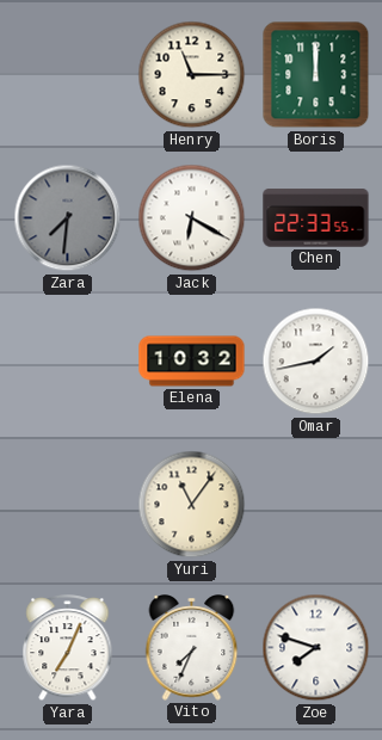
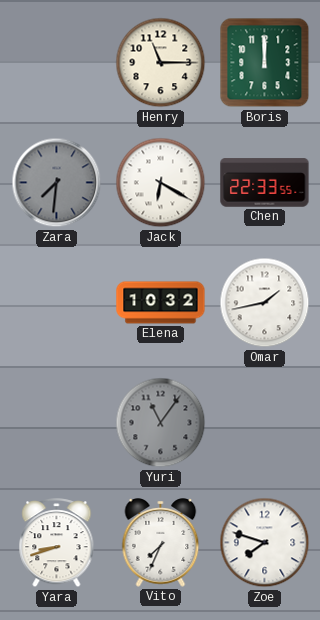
Yuri dial: cream -> grey
Yara: 7:04 -> 8:42
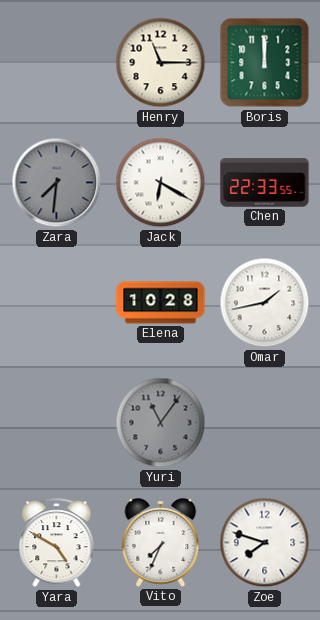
Elena: 10:32 -> 10:28
Yara: 8:42 -> 4:50
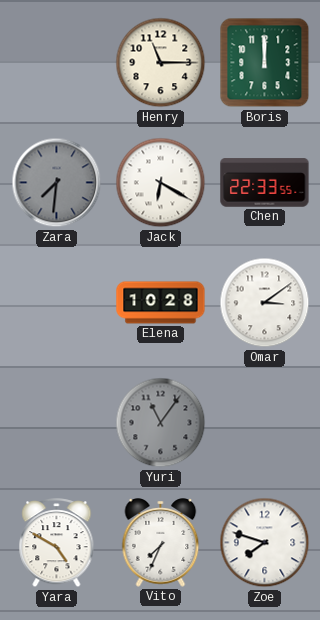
Omar: 1:43 -> 3:09
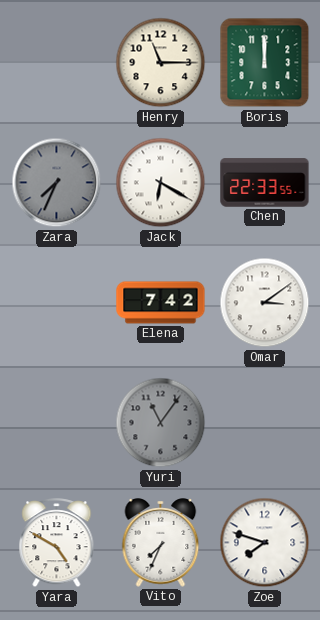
Zara: 7:31 -> 7:34
Elena: 10:28 -> 7:42
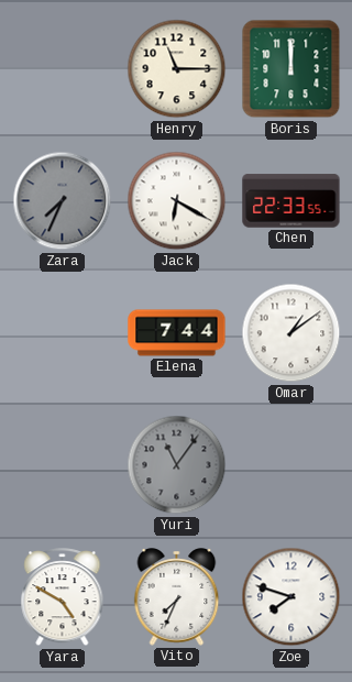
Elena: 7:42 -> 7:44
Omar: 3:09 -> 1:09
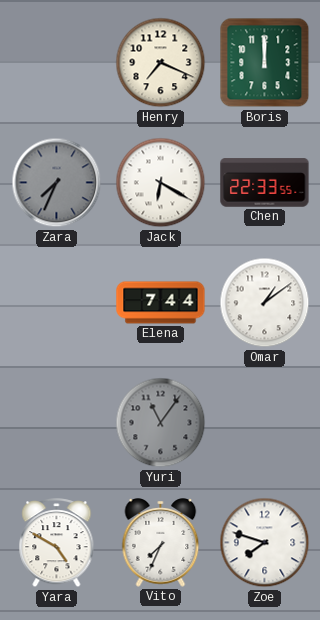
Henry: 11:15 -> 7:19
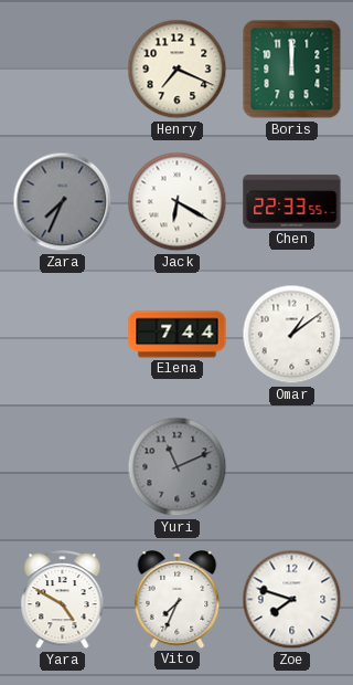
Yuri: 11:06 -> 11:11
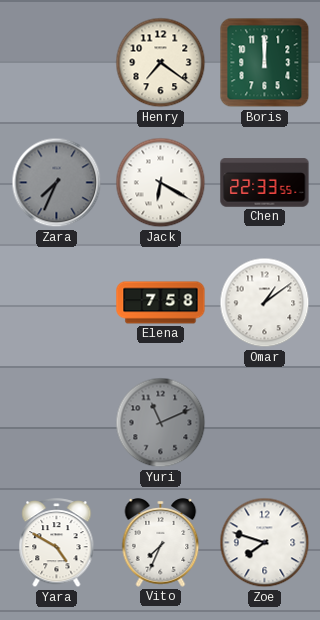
Henry: 7:19 -> 7:21
Elena: 7:44 -> 7:58
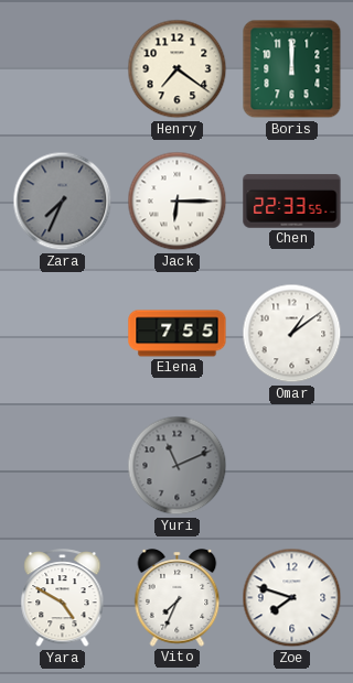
Jack: 6:20 -> 6:15
Elena: 7:58 -> 7:55
